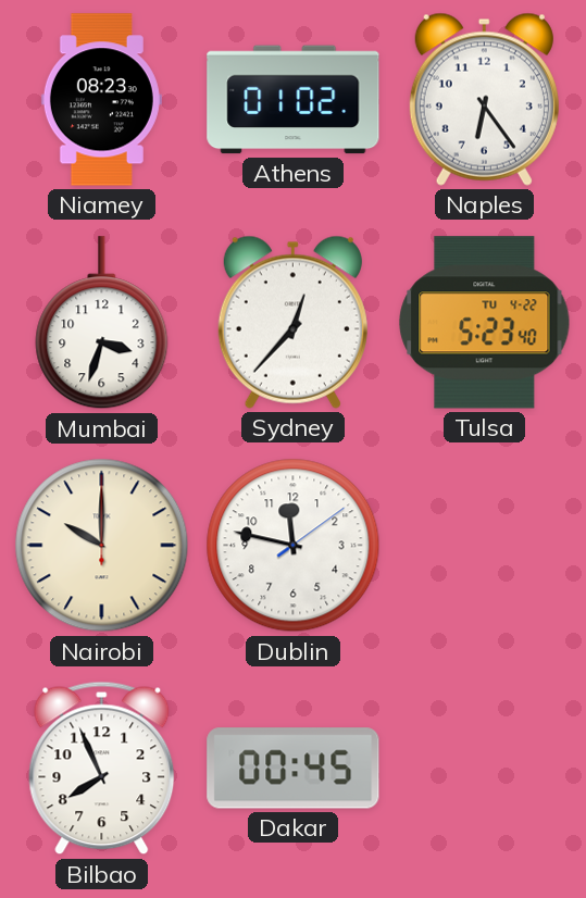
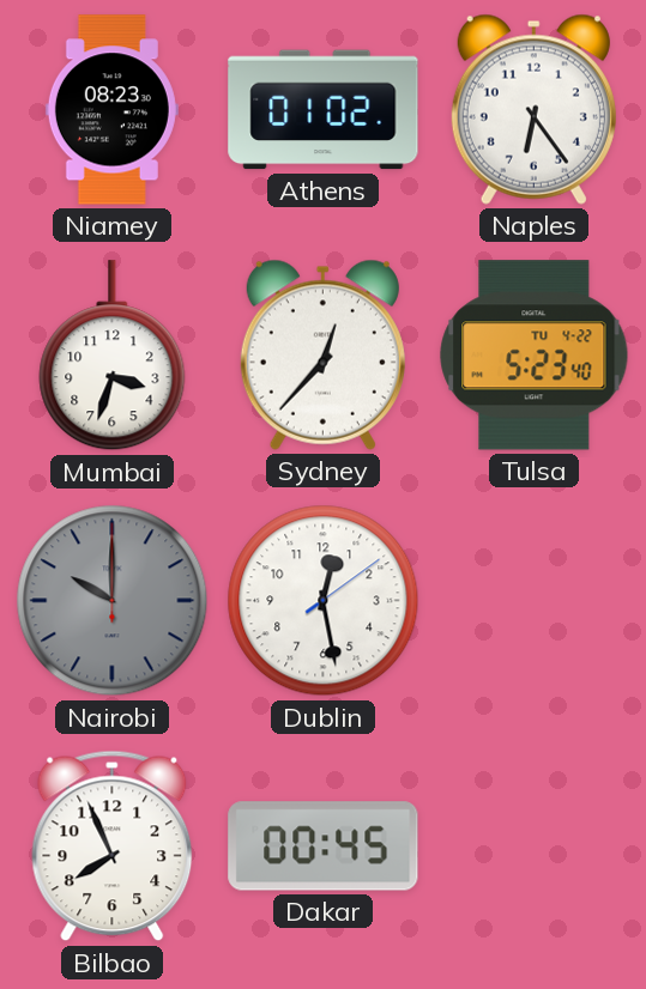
Nairobi dial: cream -> grey
Dublin: 11:47 -> 12:28
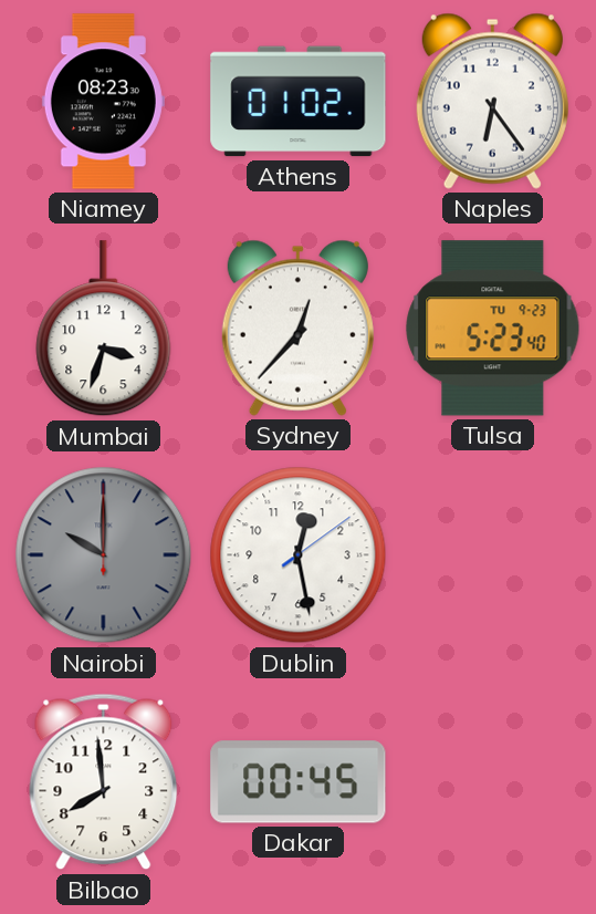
Tulsa date: TU 4-22 -> TU 9-23
Bilbao: 7:56 -> 7:59
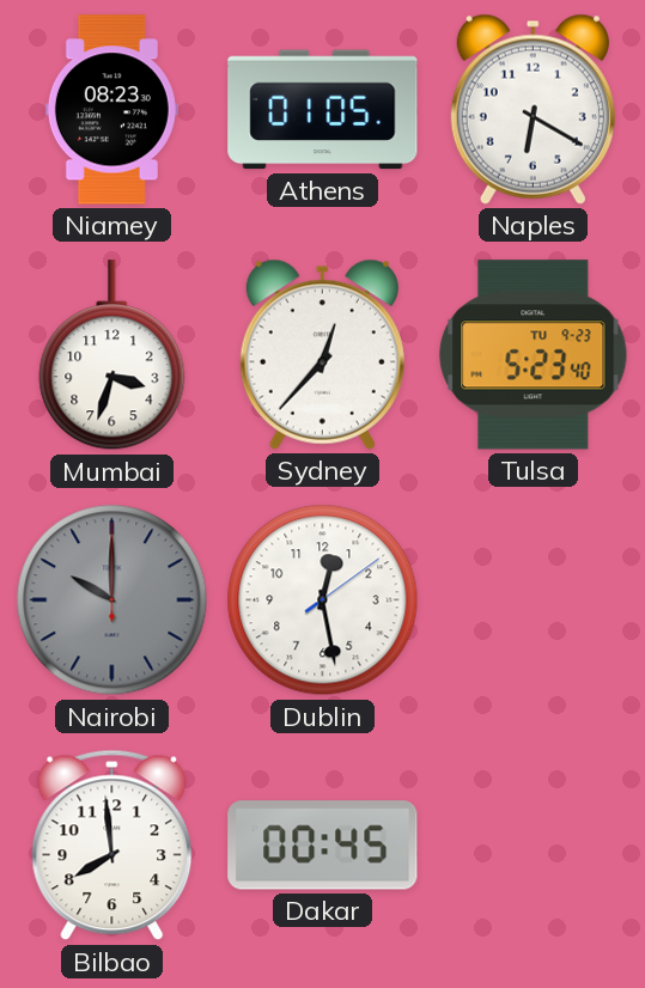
Athens: 01:02 -> 01:05
Naples: 6:24 -> 6:20
